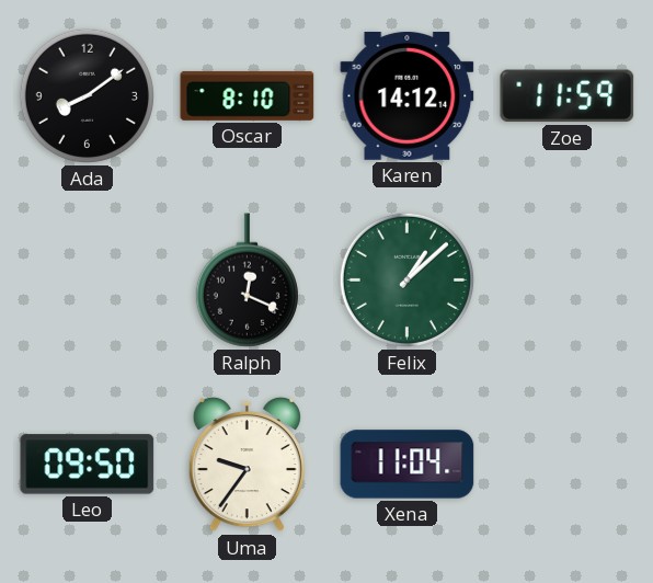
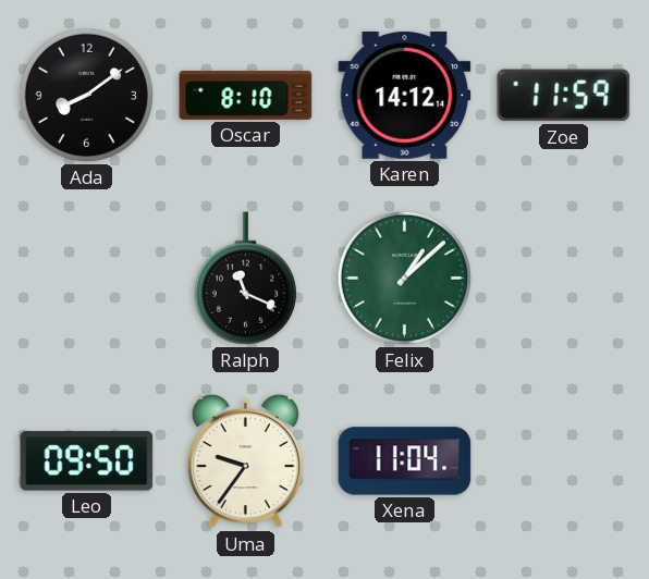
Ralph: 12:19 -> 11:19
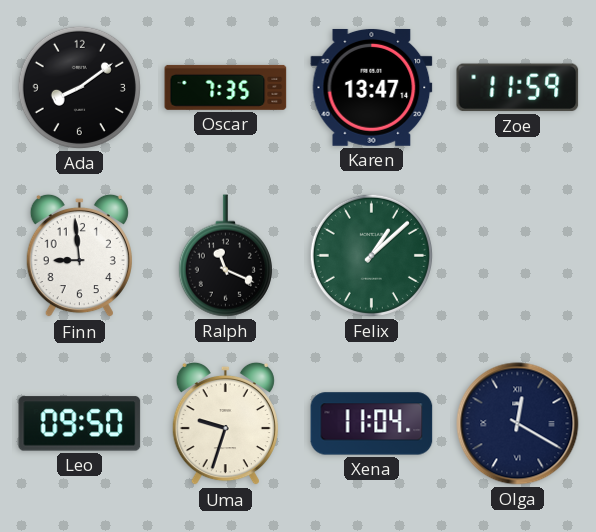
Oscar: 8:10 -> 7:35
Karen: 14:12 -> 13:47
Finn: none -> 8:59
Uma: 9:36 -> 9:33
Olga: none -> 12:20
